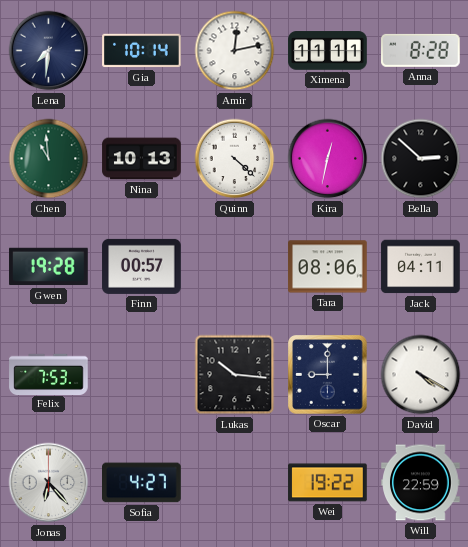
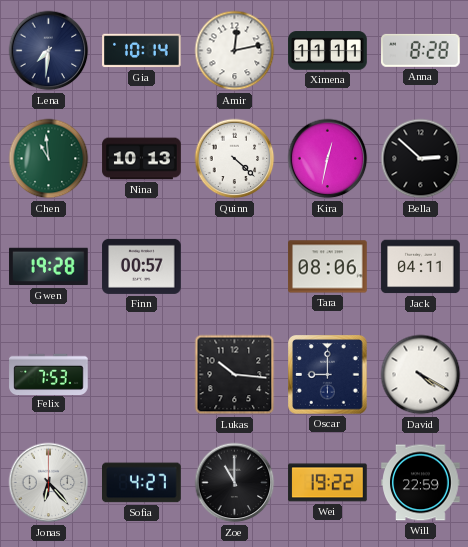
Zoe: none -> 11:00
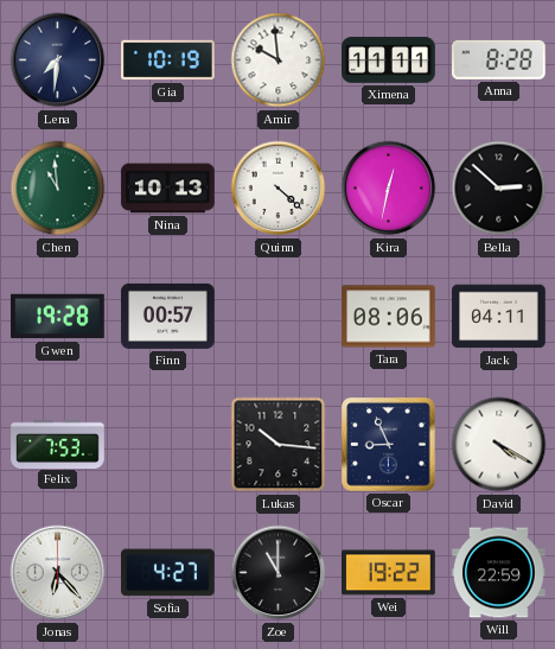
Gia: 10:14 -> 10:19
Amir: 12:13 -> 9:59
Oscar: 9:00 -> 8:56
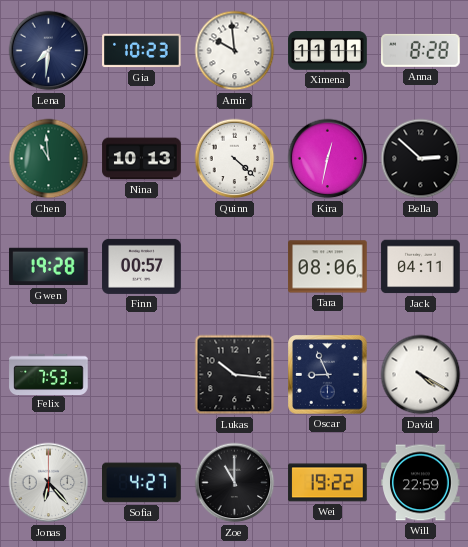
Gia: 10:19 -> 10:23
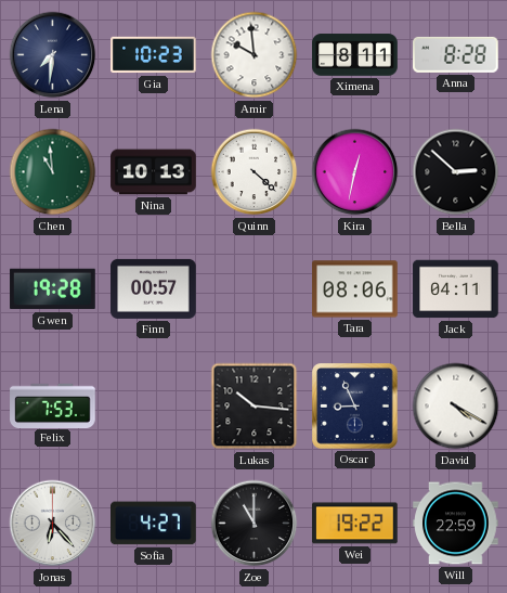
Ximena: 11:11 -> 8:11
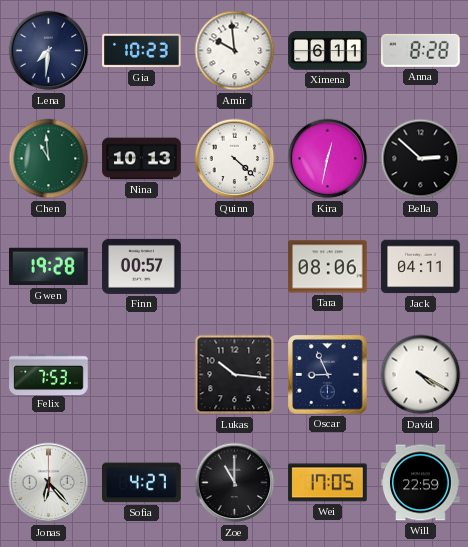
Ximena: 8:11 -> 6:11
Wei: 19:22 -> 17:05
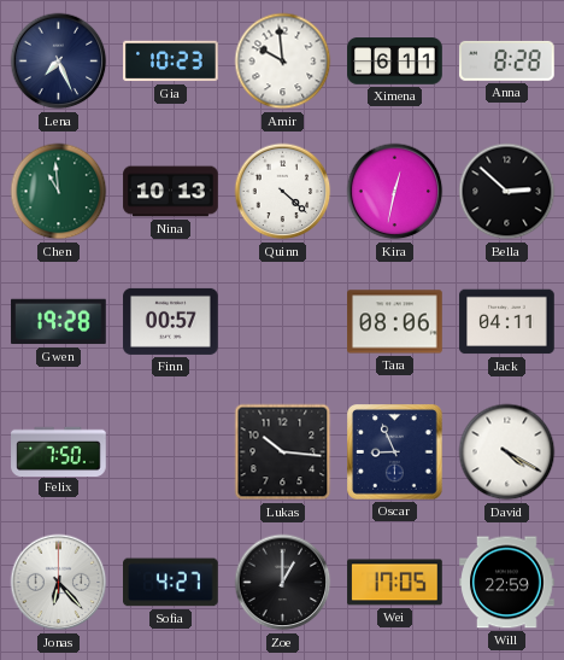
Lena: 7:31 -> 7:26
Felix: 7:53 -> 7:50
Zoe: 11:00 -> 1:00
